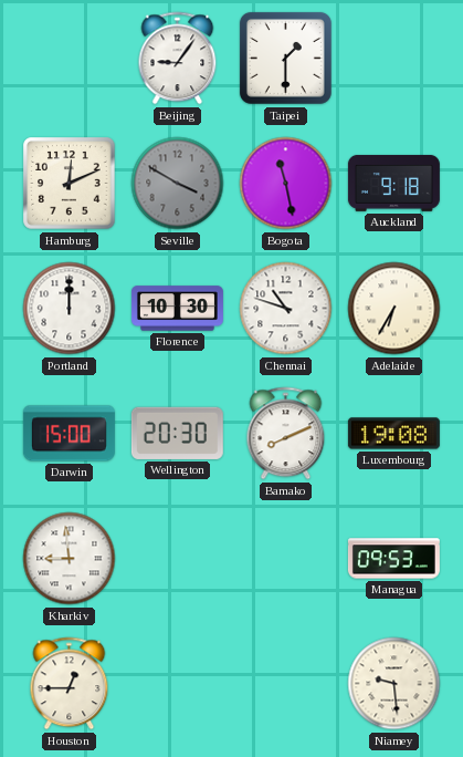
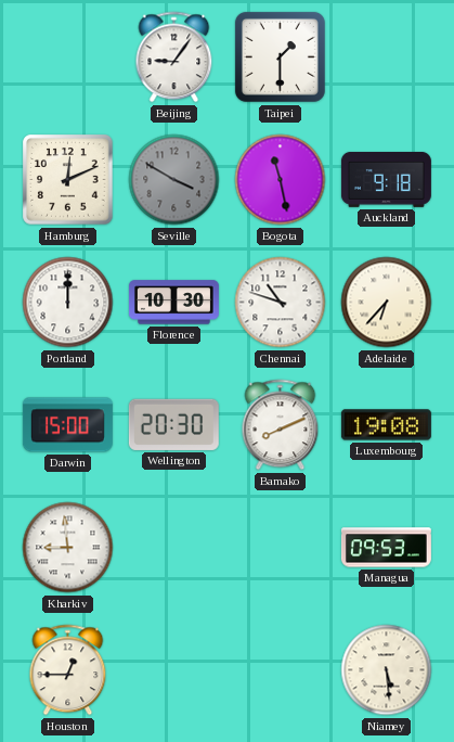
Adelaide: 6:35 -> 6:37
Niamey: 9:29 -> 5:29
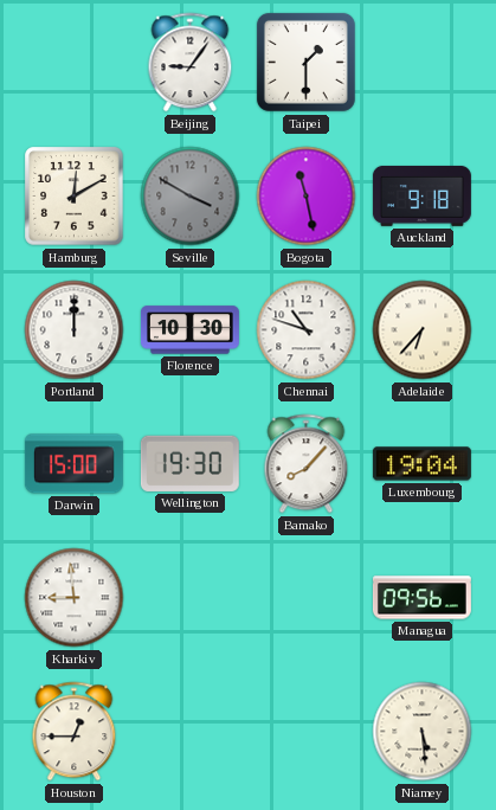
Hamburg: 12:11 -> 12:10
Wellington: 20:30 -> 19:30
Bamako: 8:11 -> 8:07
Luxembourg: 19:08 -> 19:04
Managua: 09:53 -> 09:56
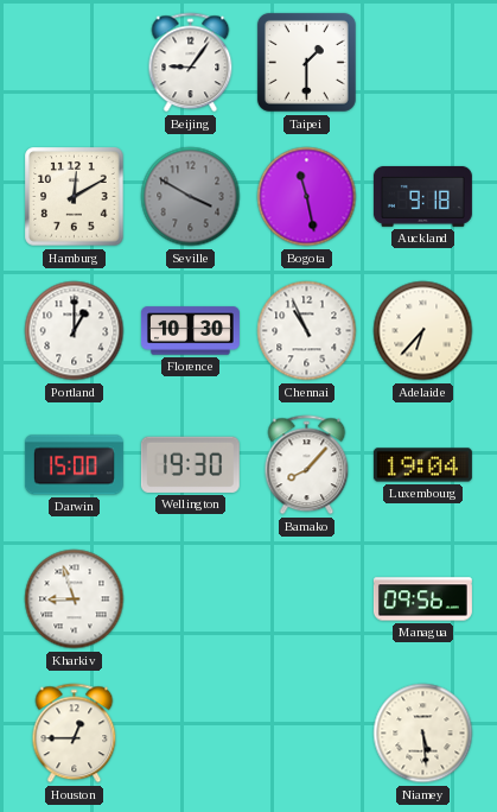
Portland: 12:00 -> 1:00
Chennai: 10:48 -> 10:56
Kharkiv: 8:59 -> 8:57
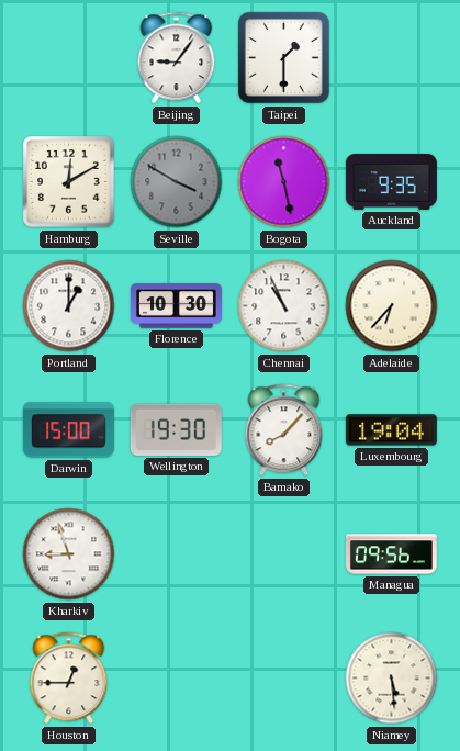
Auckland: 9:18 -> 9:35
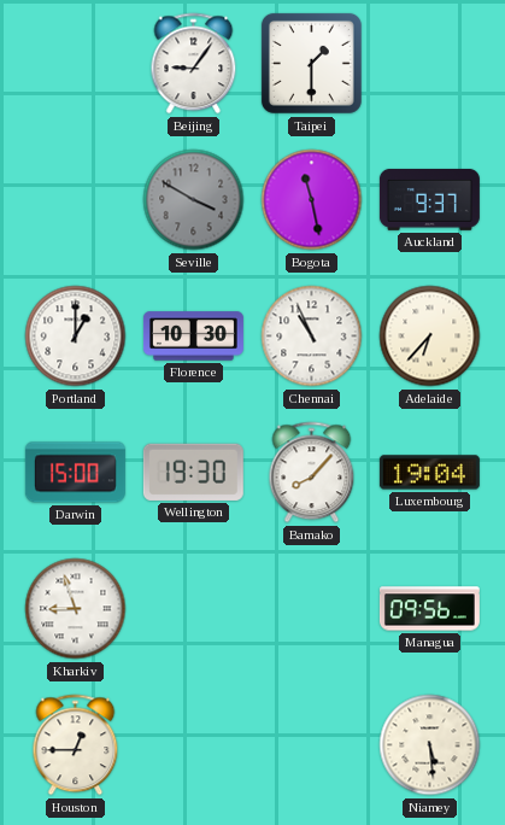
Hamburg: 12:10 -> none
Auckland: 9:35 -> 9:37
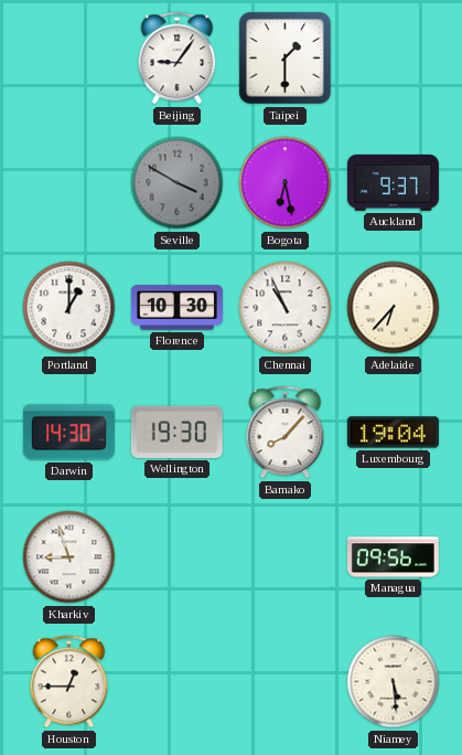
Bogota: 11:28 -> 6:28
Darwin: 15:00 -> 14:30
